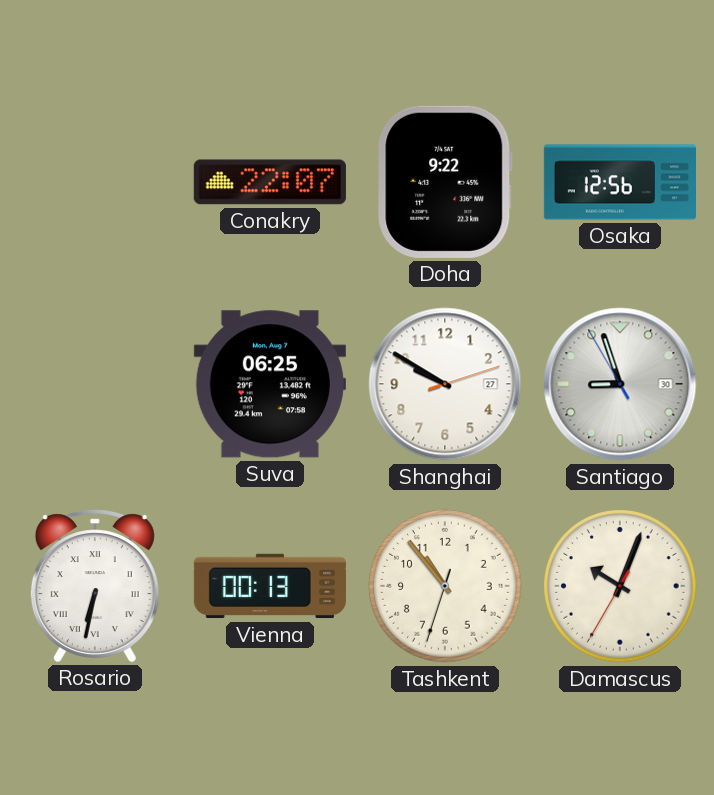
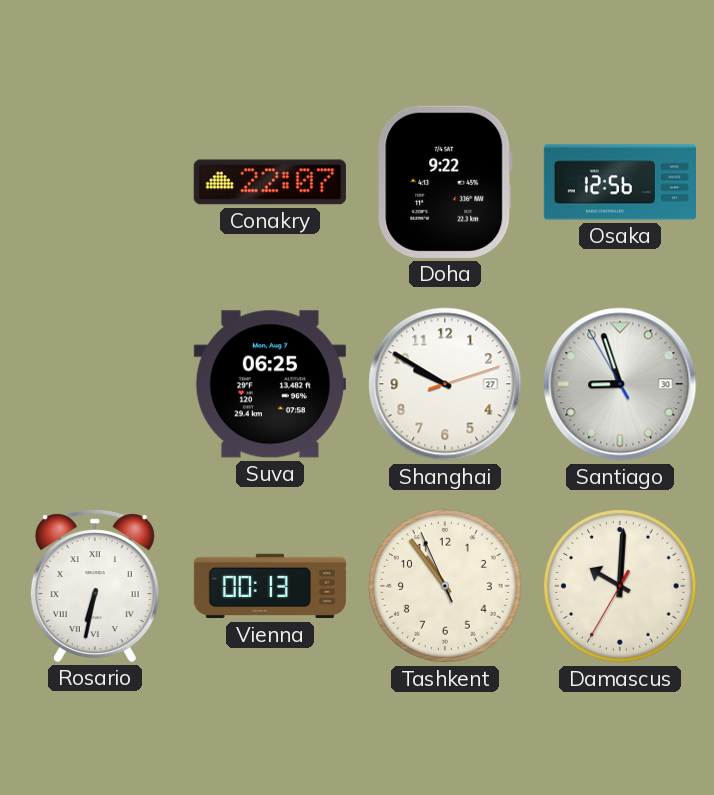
Tashkent: 10:53:33 -> 10:53:56
Damascus: 10:03 -> 10:00
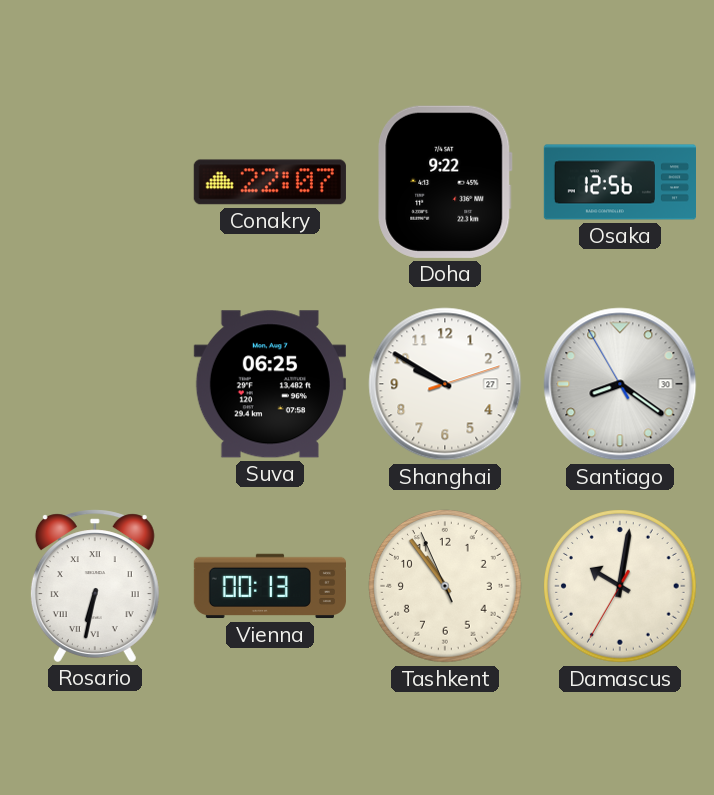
Santiago: 8:56 -> 8:20
Damascus: 10:00 -> 10:01
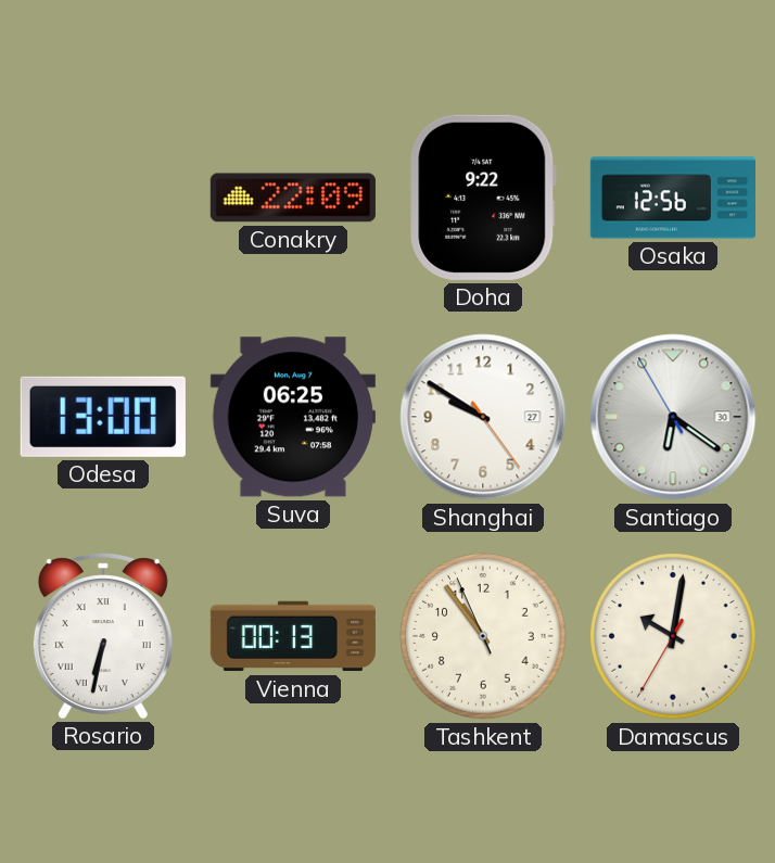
Conakry: 22:07 -> 22:09
Odesa: none -> 13:00
Shanghai: 9:50:12 -> 9:50:24
Santiago: 8:20 -> 6:20
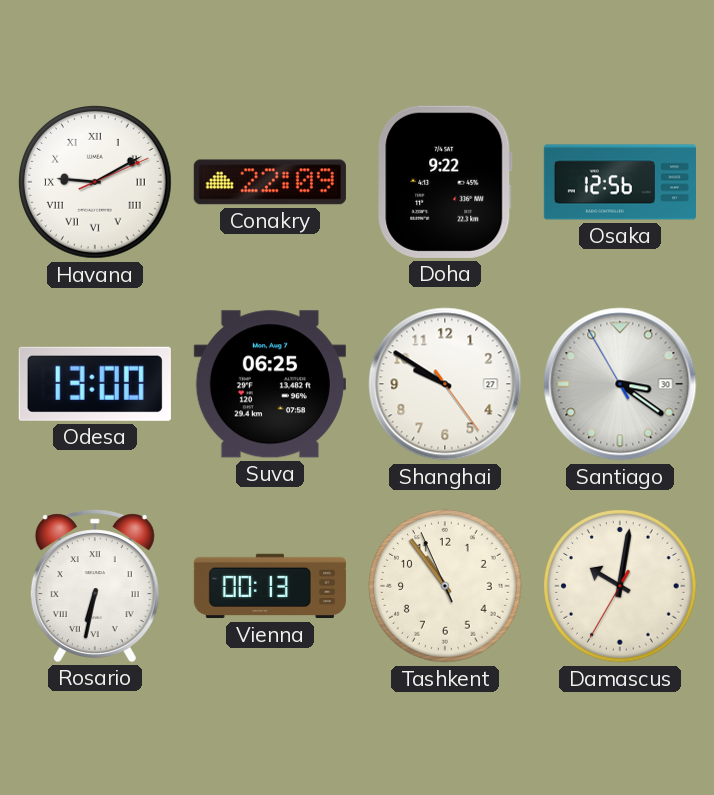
Havana: none -> 9:10
Santiago: 6:20 -> 3:20
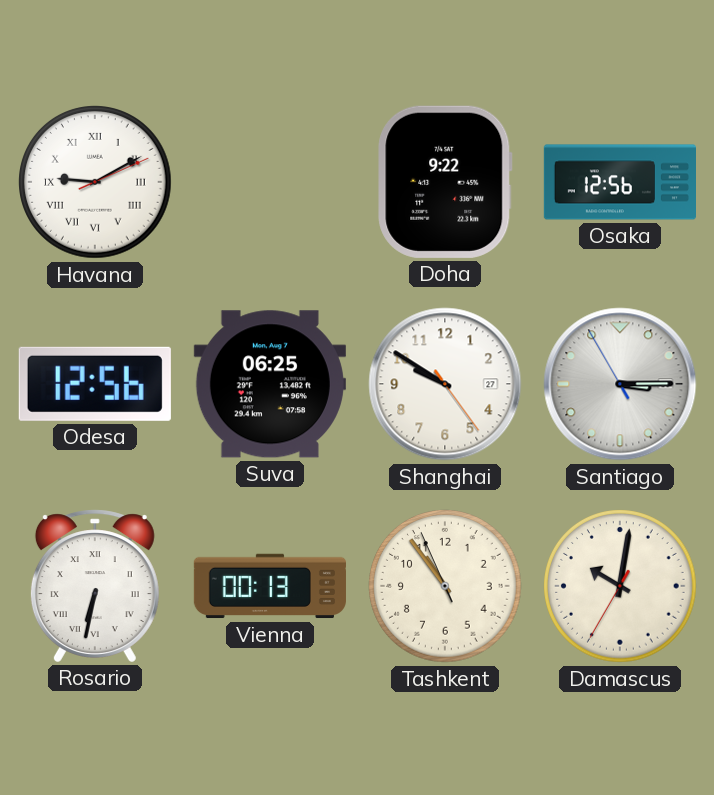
Conakry: 22:09 -> none
Odesa: 13:00 -> 12:56
Santiago: 3:20 -> 3:14
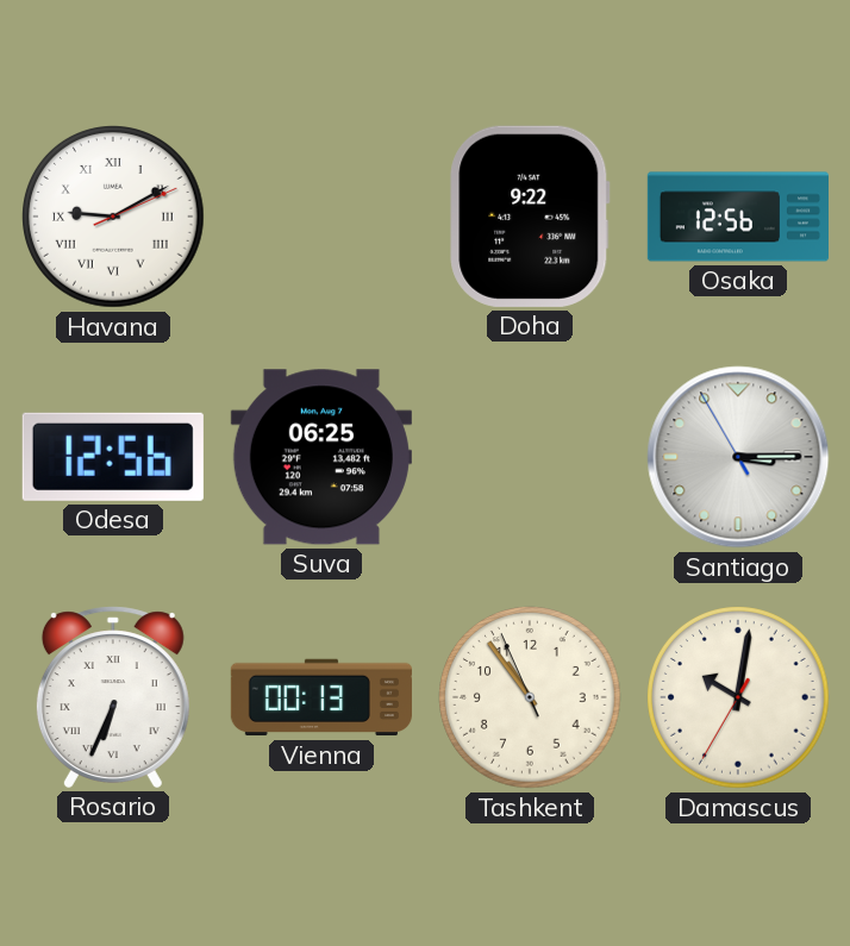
Shanghai: 9:50 -> none
Rosario: 6:32 -> 6:34
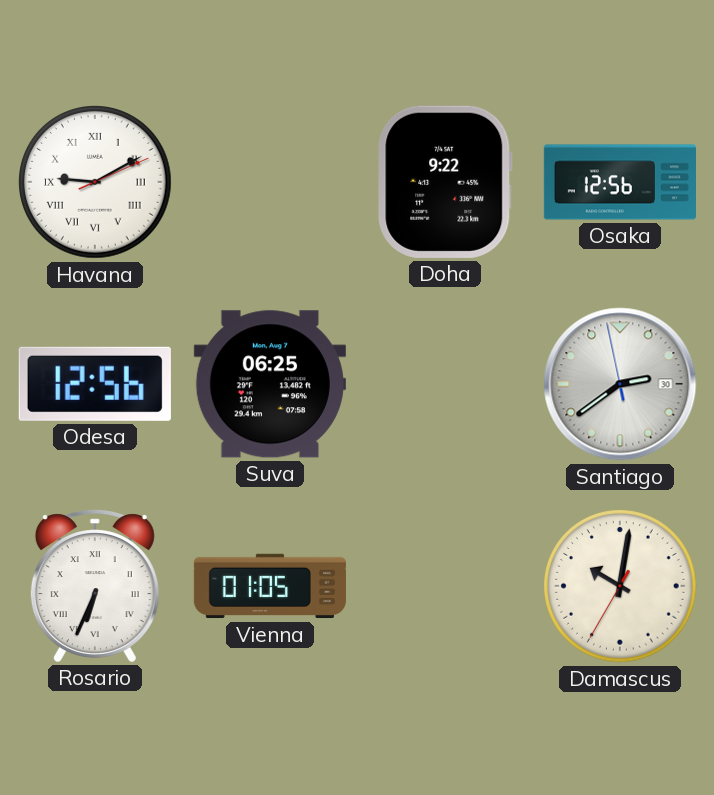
Santiago: 3:14 -> 2:38
Vienna: 00:13 -> 01:05
Tashkent: 10:53 -> none
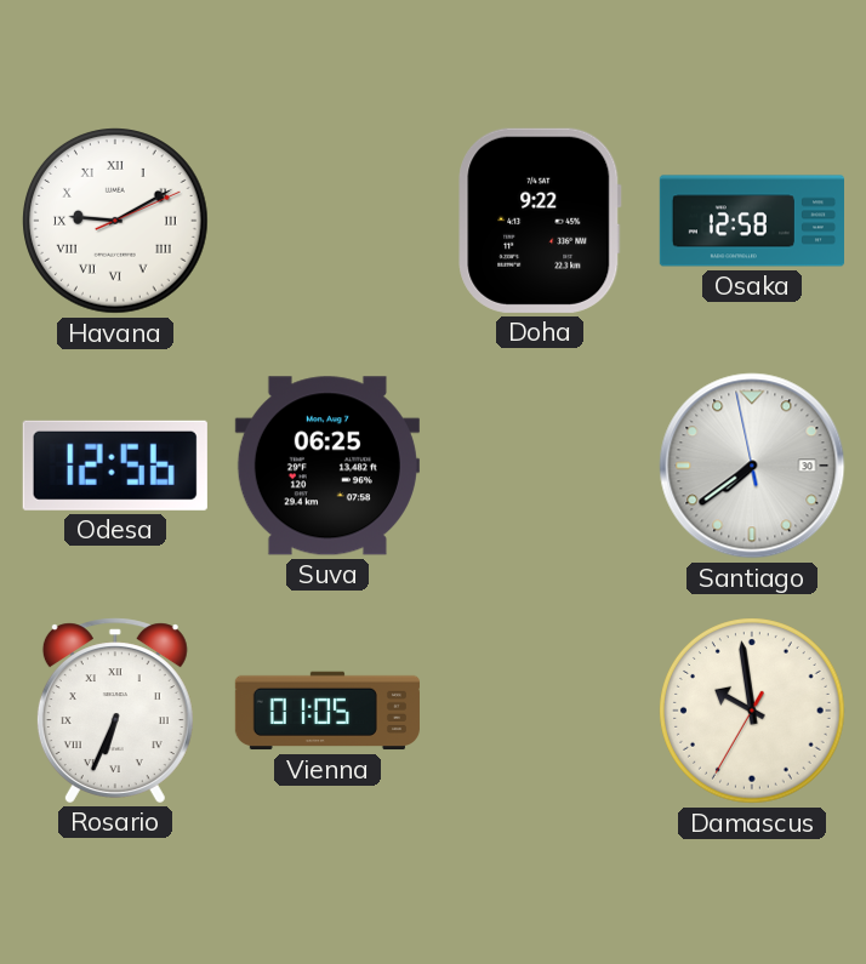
Osaka: 12:56 -> 12:58
Santiago: 2:38 -> 7:38
Damascus: 10:01 -> 9:58
